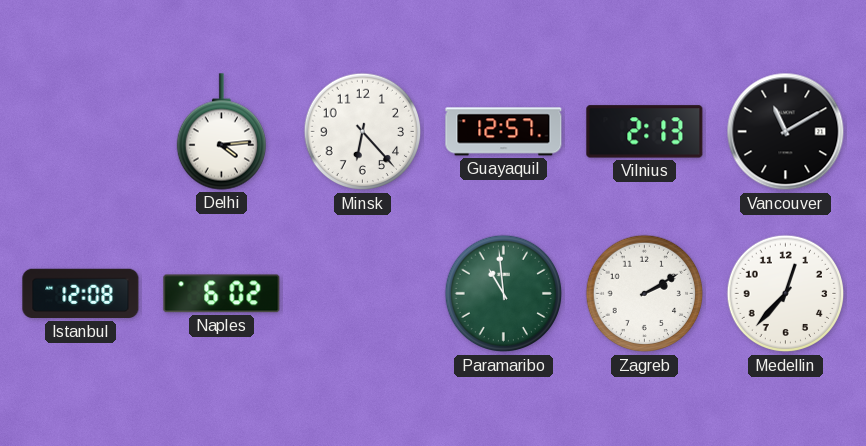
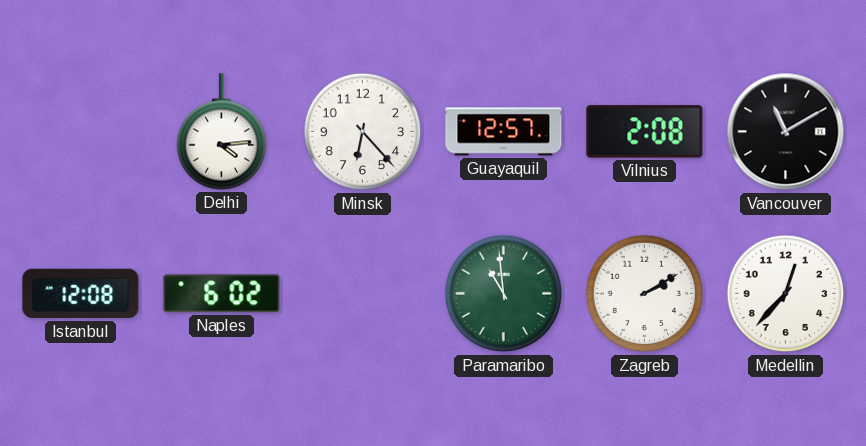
Vilnius: 2:13 -> 2:08
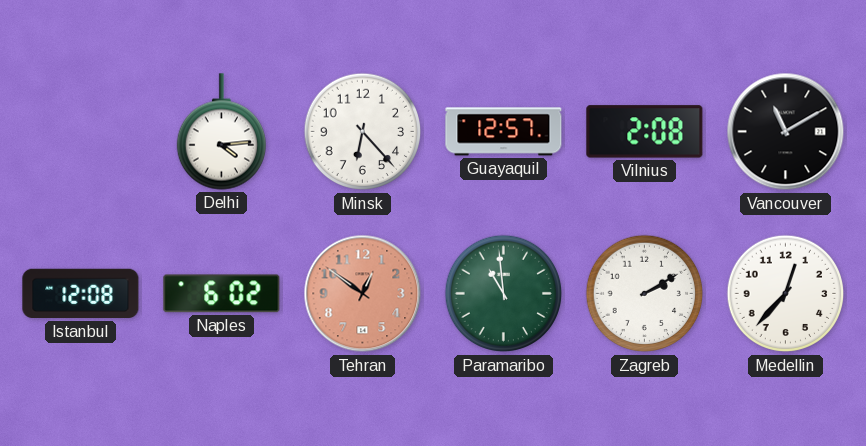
Tehran: none -> 12:51
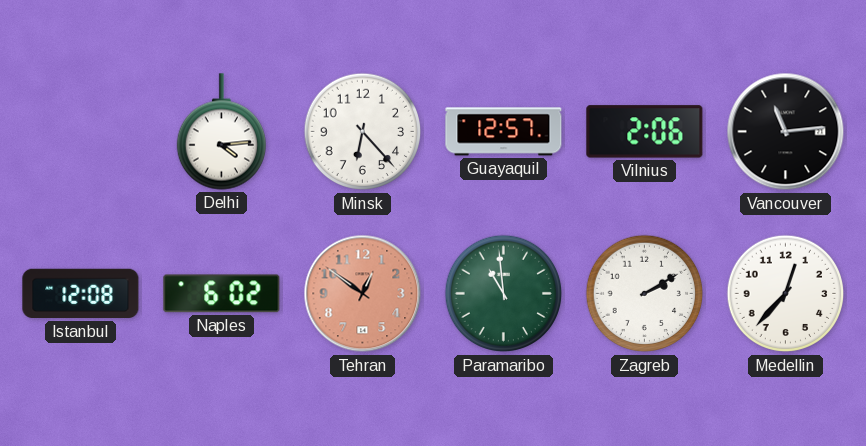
Vilnius: 2:08 -> 2:06
Vancouver: 11:10 -> 11:14
